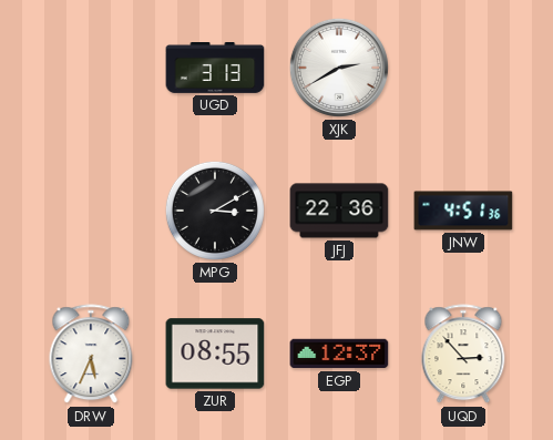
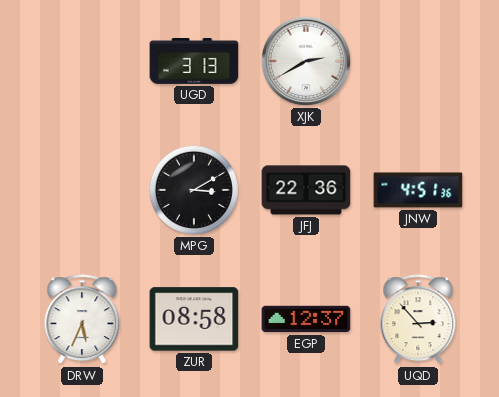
ZUR: 08:55 -> 08:58
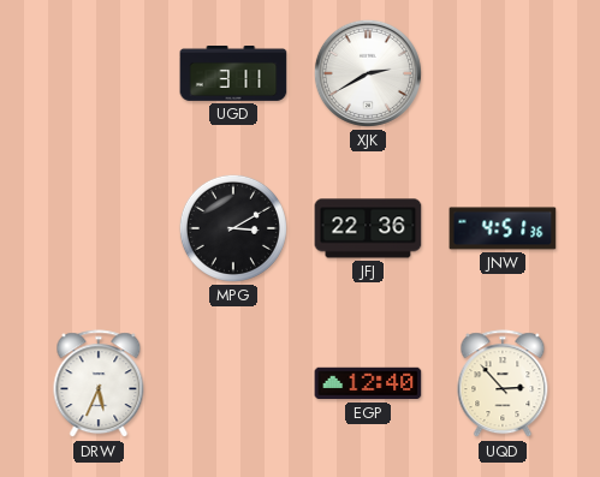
UGD: 3:13 -> 3:11
ZUR: 08:58 -> none
EGP: 12:37 -> 12:40
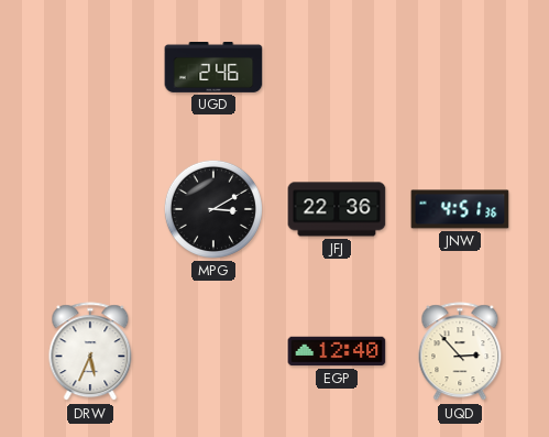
UGD: 3:11 -> 2:46
XJK: 2:40 -> none
